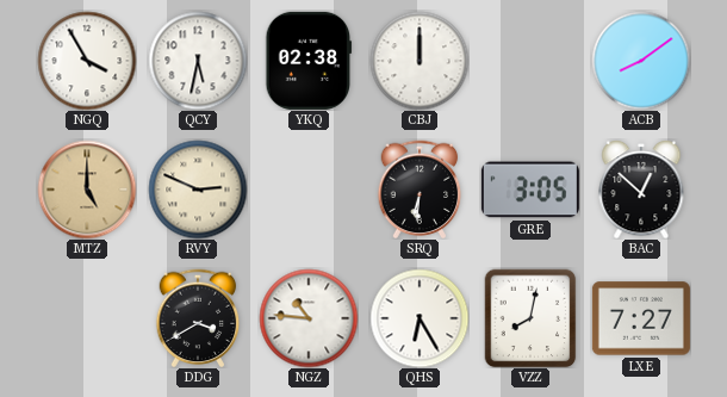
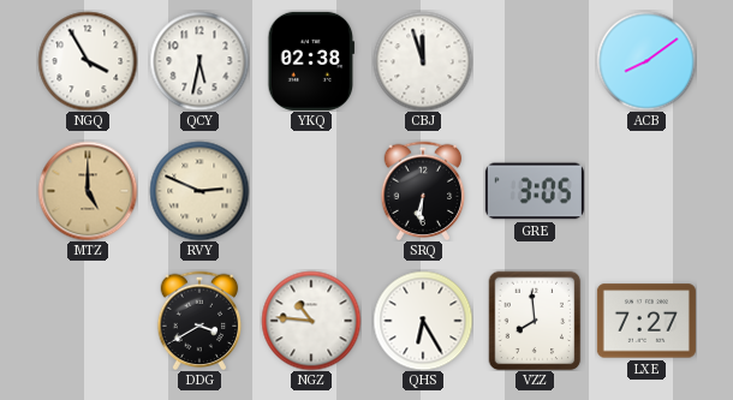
CBJ: 12:00 -> 11:57
BAC: 12:52 -> none
VZZ: 8:02 -> 7:59
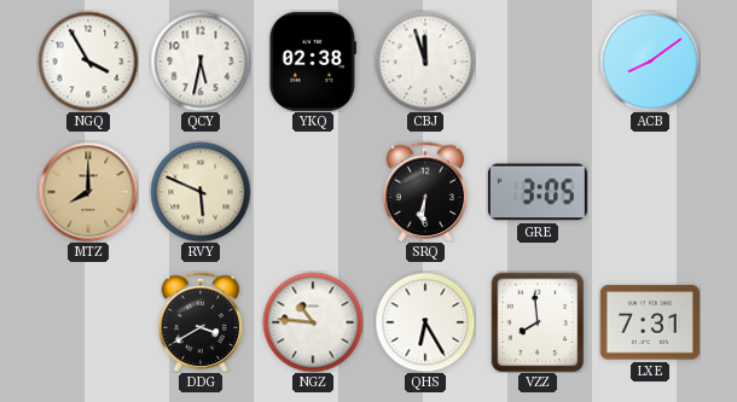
MTZ: 5:00 -> 8:00
RVY: 2:49 -> 5:49
LXE: 7:27 -> 7:31
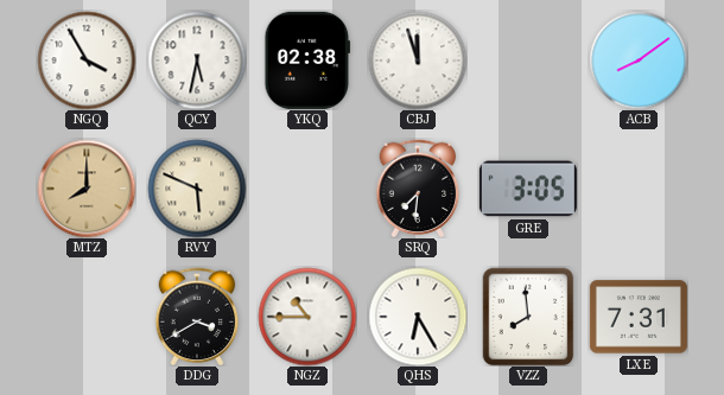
SRQ: 6:31 -> 7:31
NGZ: 10:46 -> 10:45
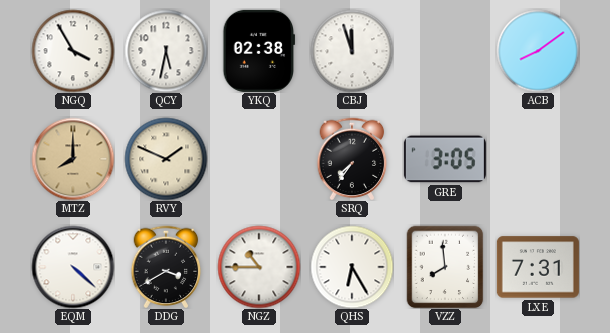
RVY: 5:49 -> 1:49
SRQ: 7:31 -> 7:36
EQM: none -> 4:22
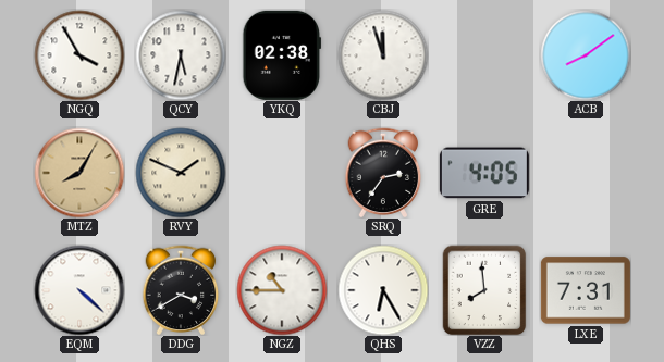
MTZ: 8:00 -> 8:05
SRQ: 7:36 -> 2:36
GRE: 3:05 -> 4:05
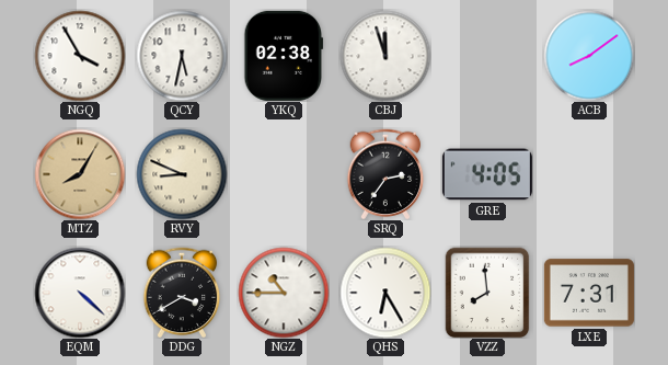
RVY: 1:49 -> 8:49
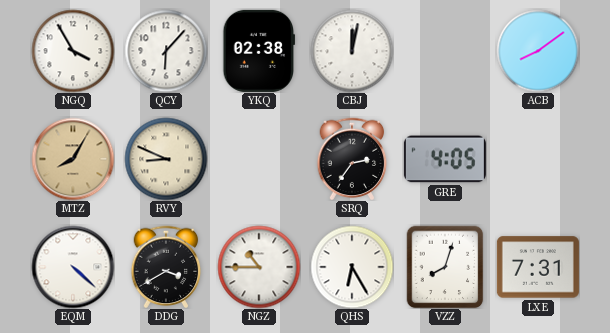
QCY: 5:32 -> 6:07
CBJ: 11:57 -> 12:02
VZZ: 7:59 -> 8:03
